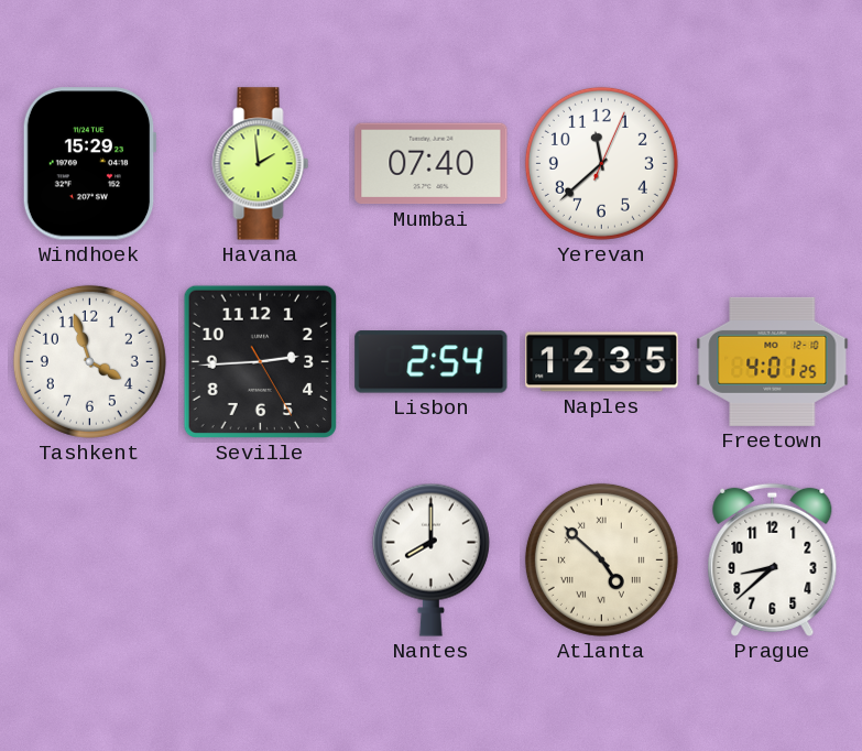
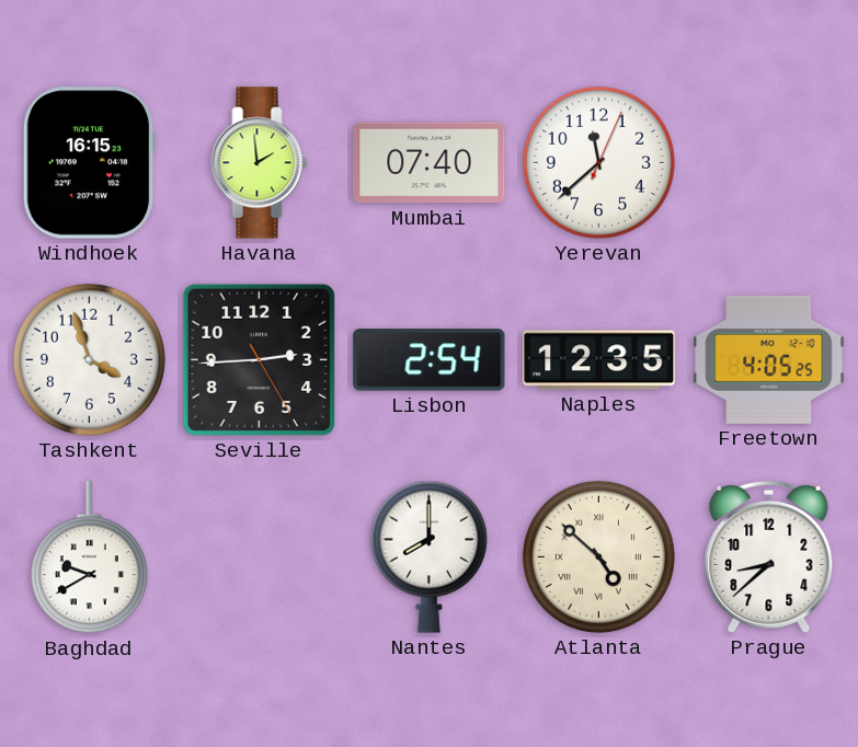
Windhoek: 15:29 -> 16:15
Freetown: 4:01 -> 4:05
Baghdad: none -> 9:40
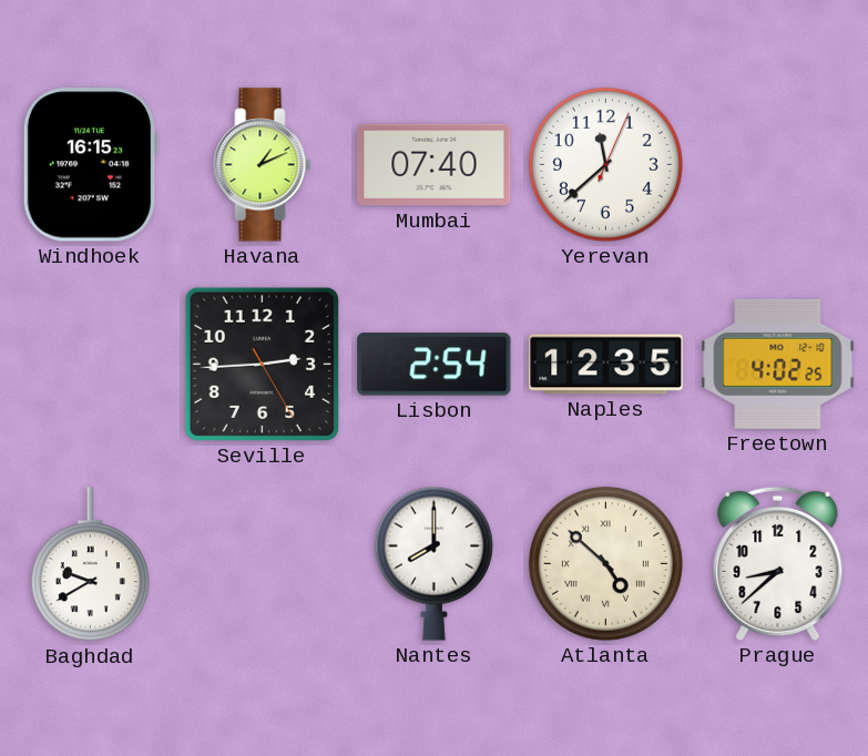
Havana: 1:59 -> 1:11
Tashkent: 3:57 -> none
Freetown: 4:05 -> 4:02
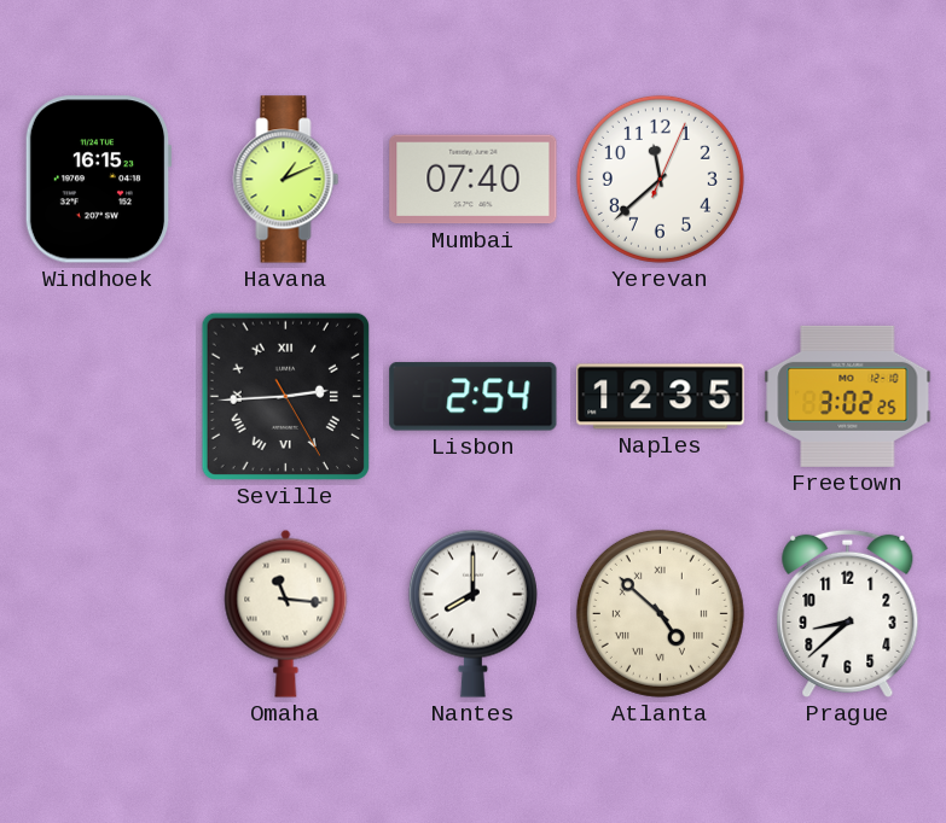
Seville numerals: Arabic -> Roman
Freetown: 4:02 -> 3:02
Baghdad: 9:40 -> none
Omaha: none -> 11:16
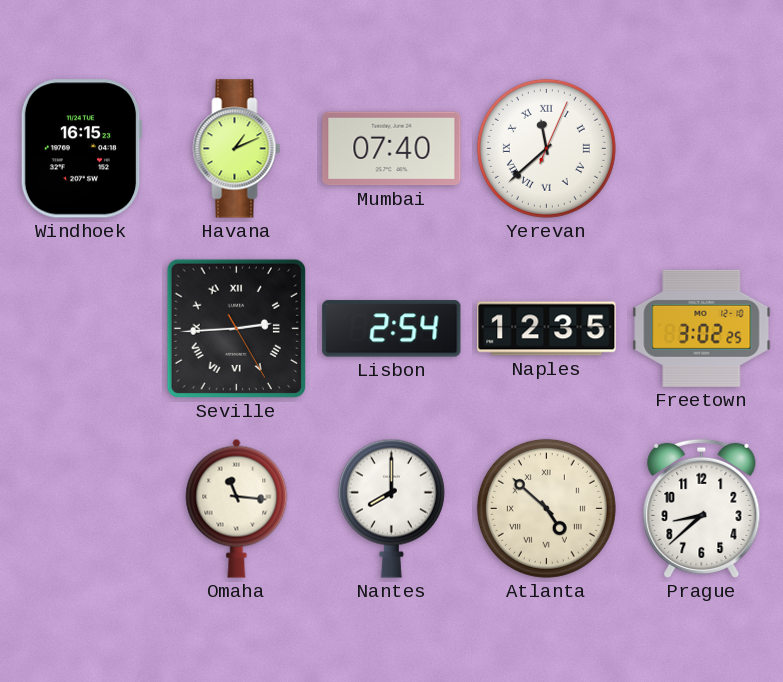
Yerevan numerals: Arabic -> Roman
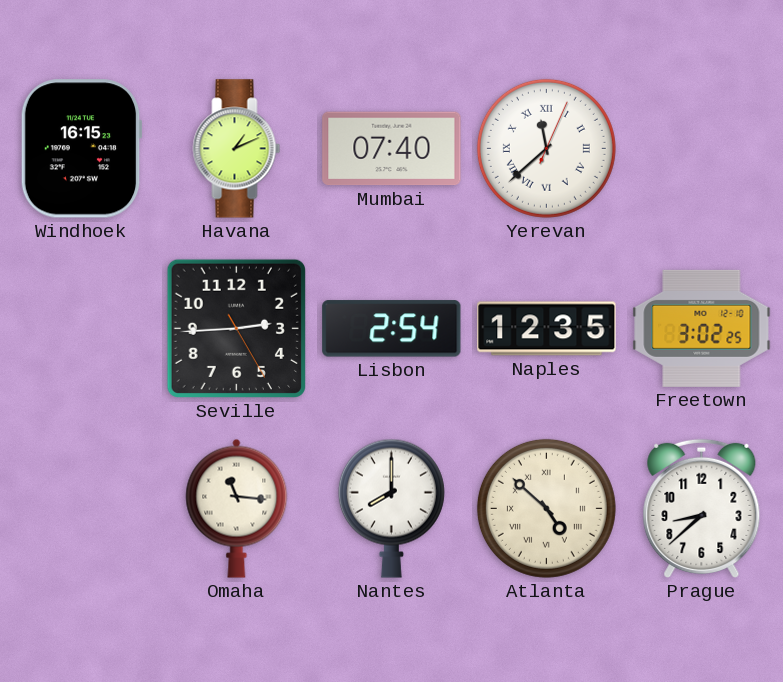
Seville numerals: Roman -> Arabic
